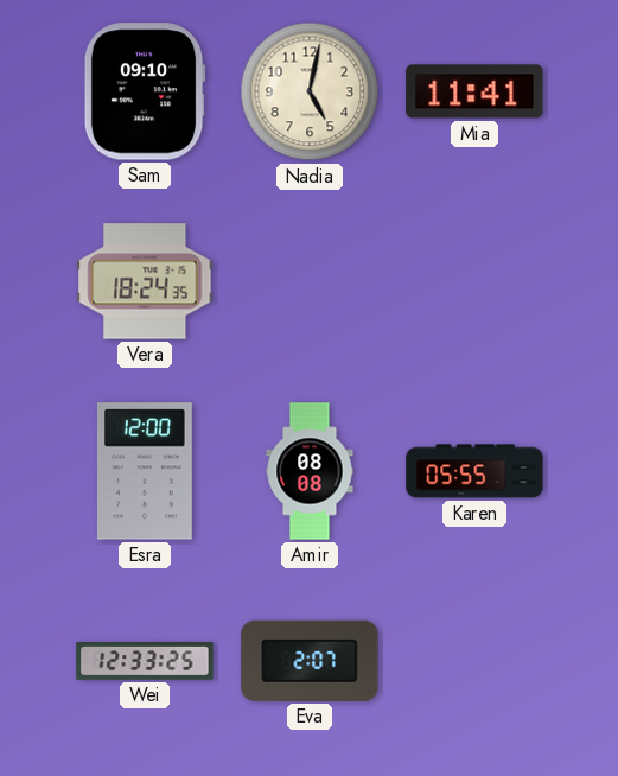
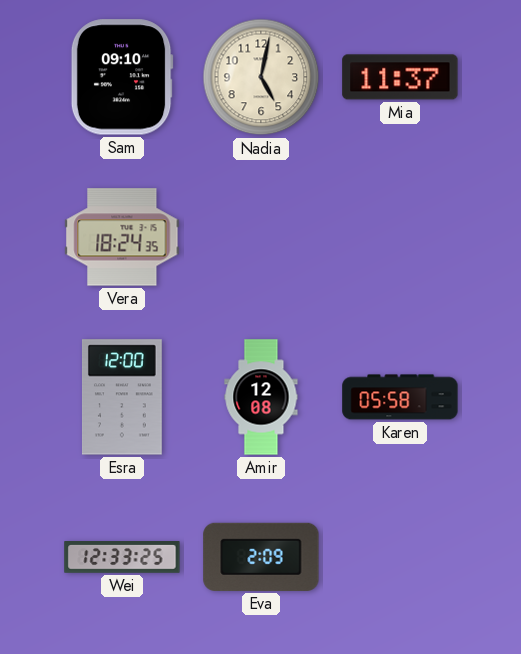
Mia: 11:41 -> 11:37
Amir: 08:08 -> 12:08
Karen: 05:55 -> 05:58
Eva: 2:07 -> 2:09
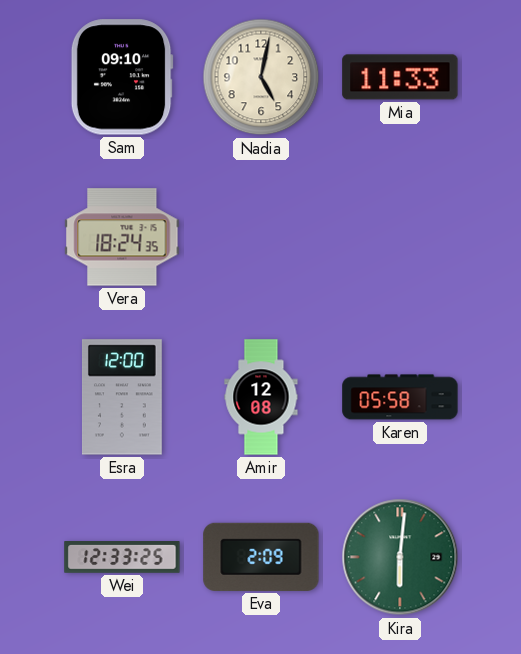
Mia: 11:37 -> 11:33
Kira: none -> 6:01
